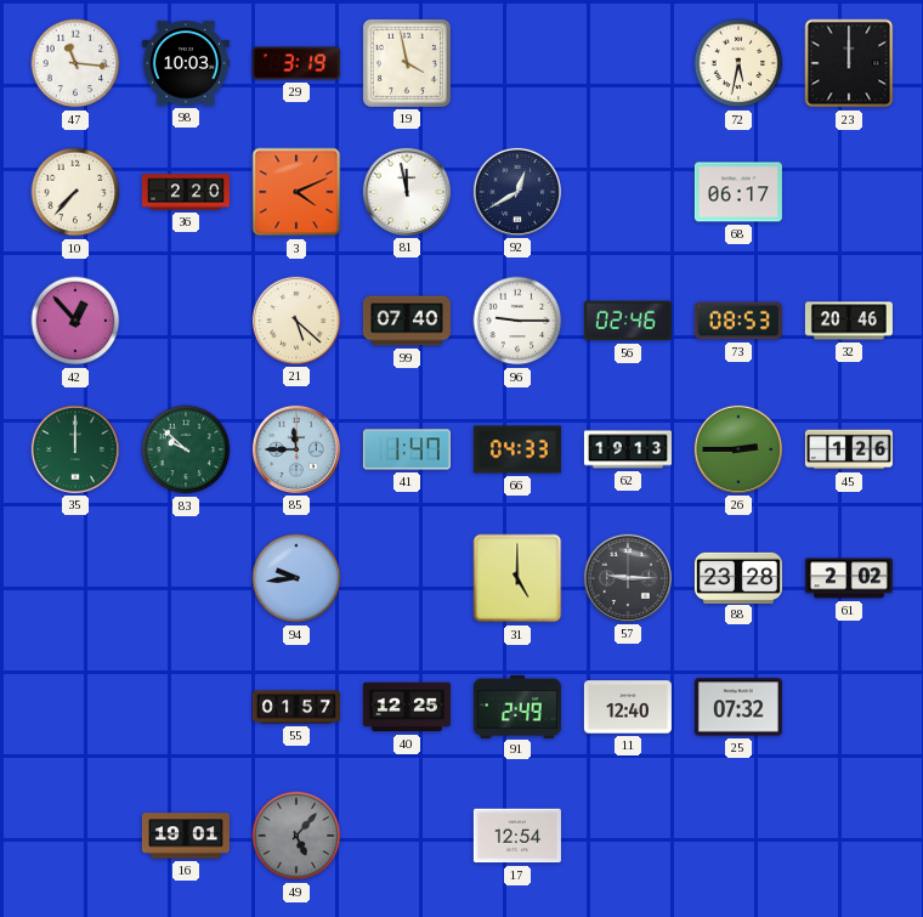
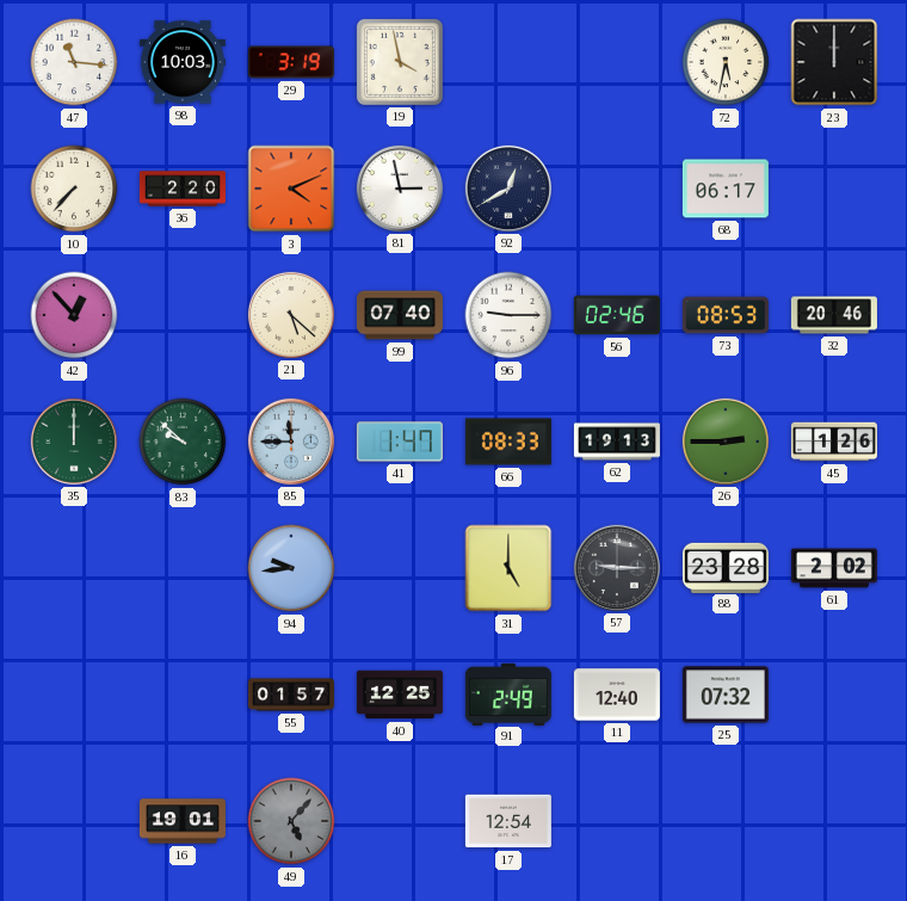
81: 11:58 -> 2:58
66: 04:33 -> 08:33
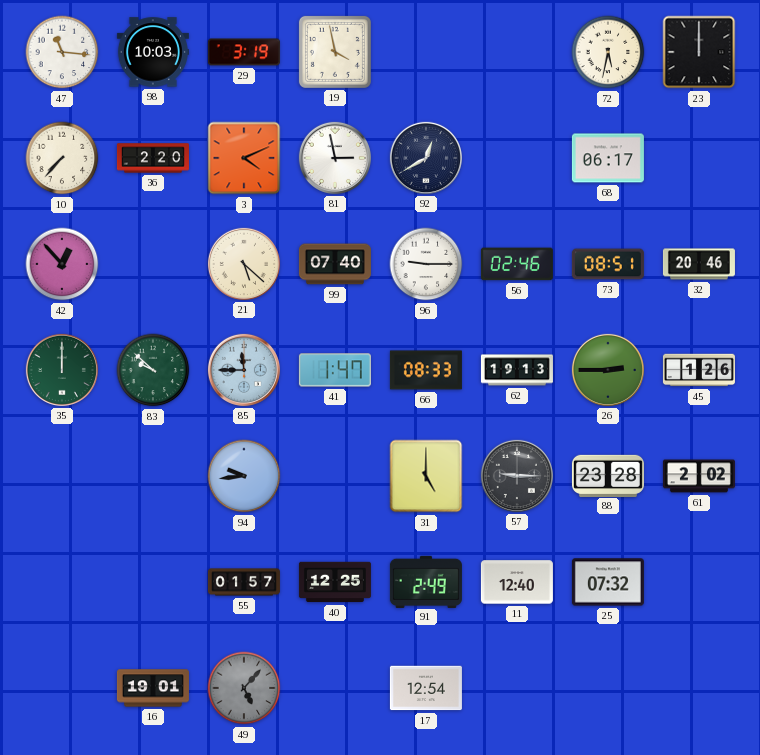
73: 08:53 -> 08:51
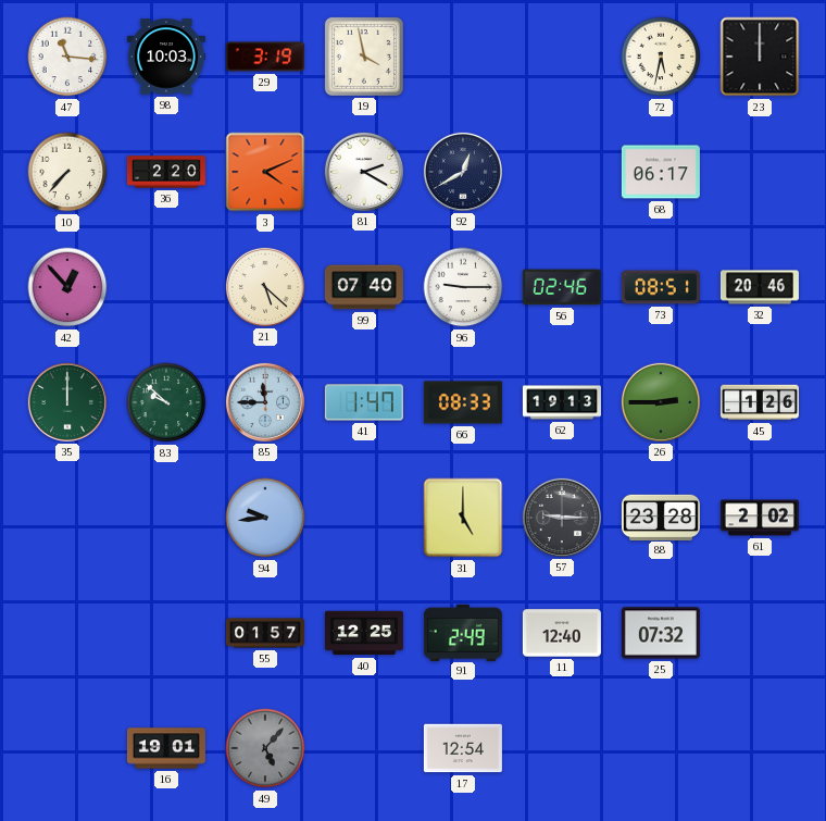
81: 2:58 -> 2:20
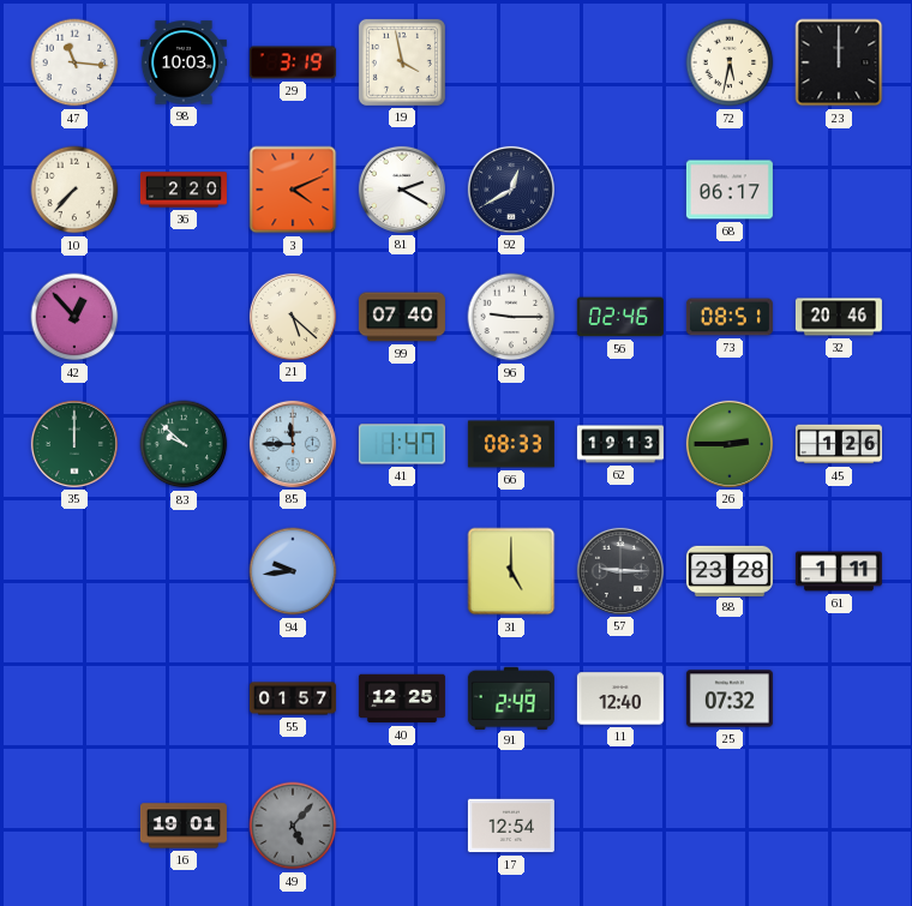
61: 2:02 -> 1:11
